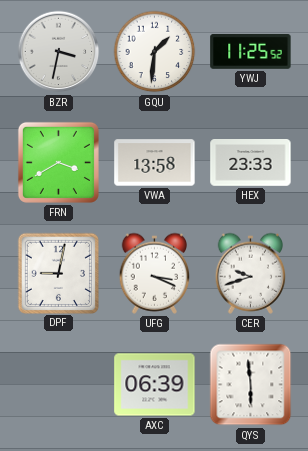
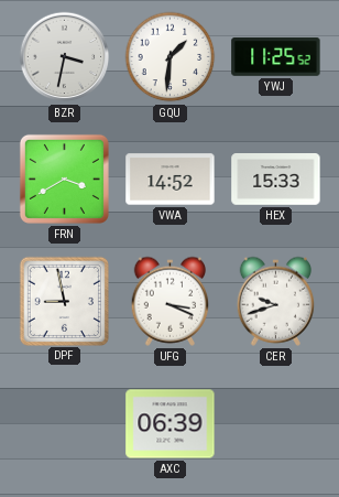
VWA: 13:58 -> 14:52
HEX: 23:33 -> 15:33
DPF: 9:02 -> 8:58
QYS: 5:59 -> none
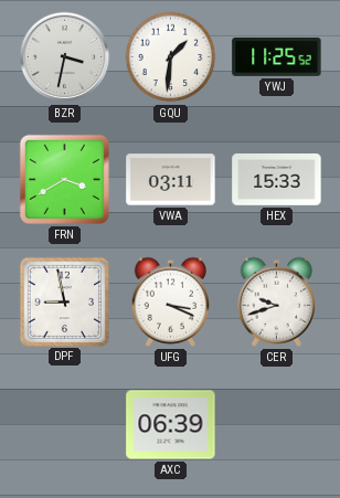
VWA: 14:52 -> 03:11
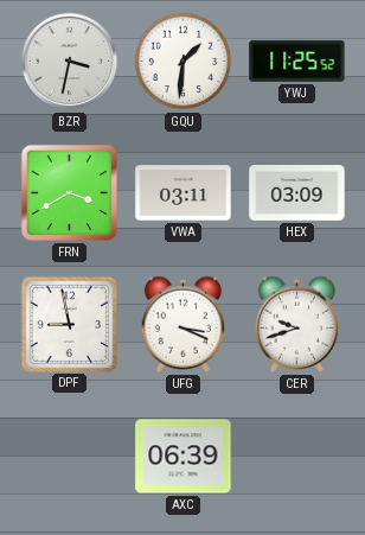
HEX: 15:33 -> 03:09
